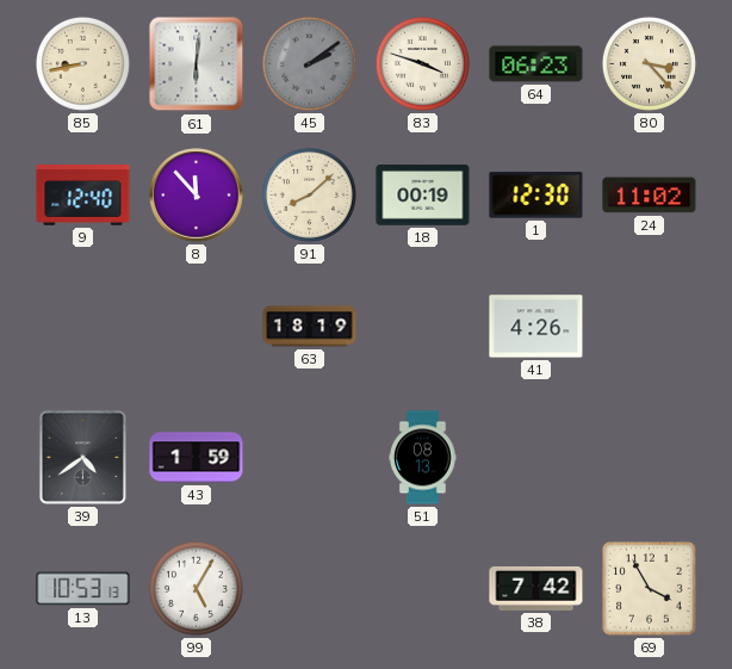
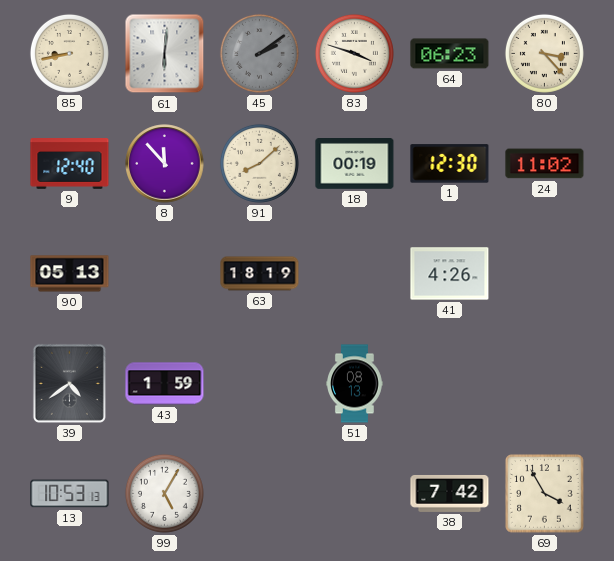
90: none -> 05:13
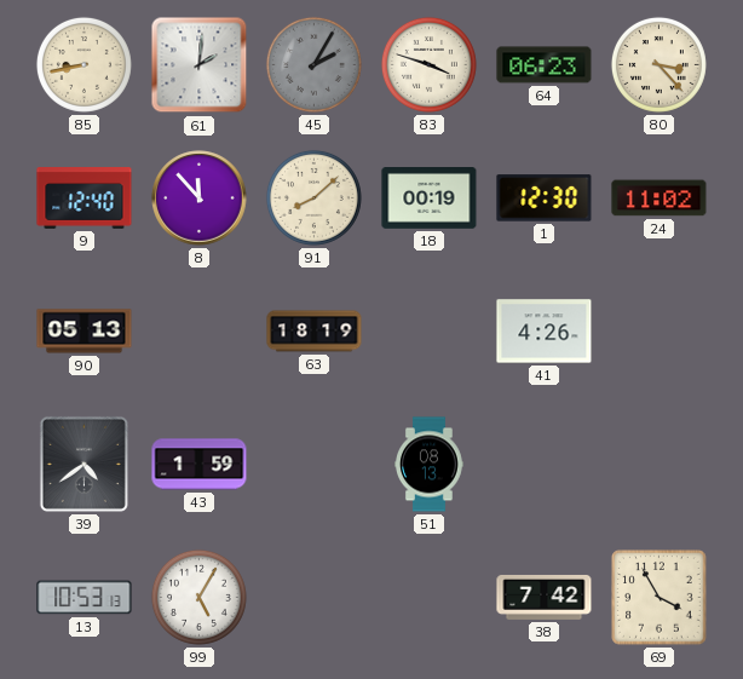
61: 6:01 -> 2:01
45: 2:09 -> 2:05
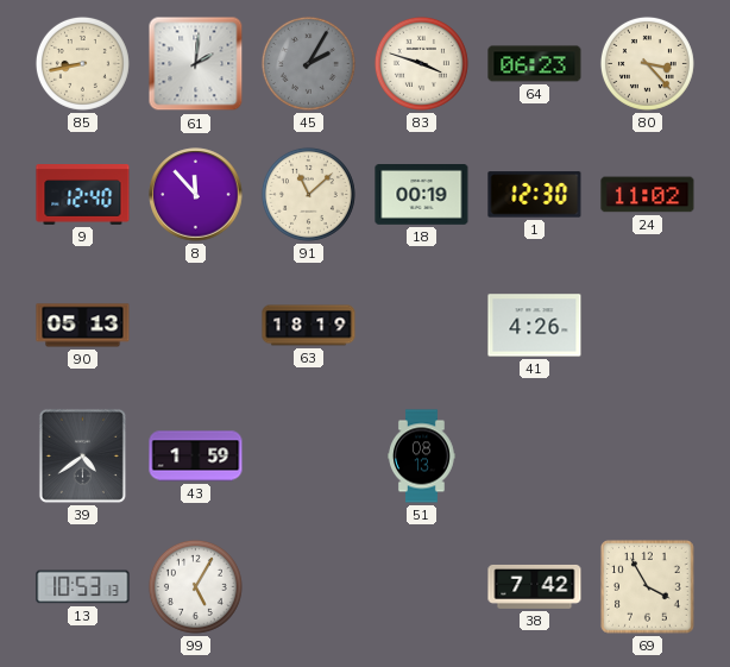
91: 8:08 -> 11:08
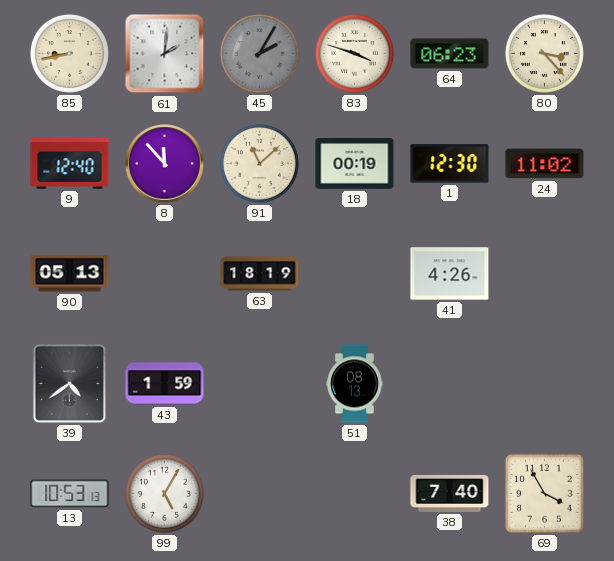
38: 7:42 -> 7:40
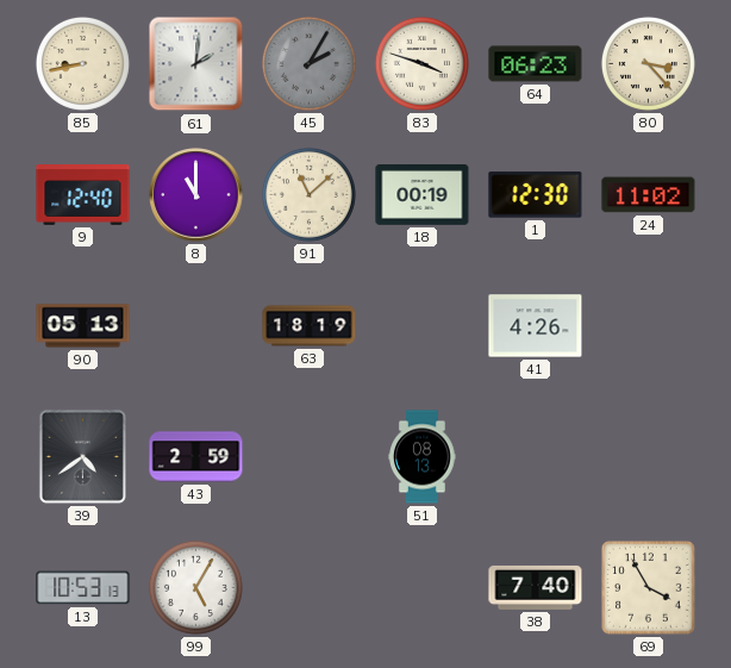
8: 11:53 -> 11:00
43: 1:59 -> 2:59
